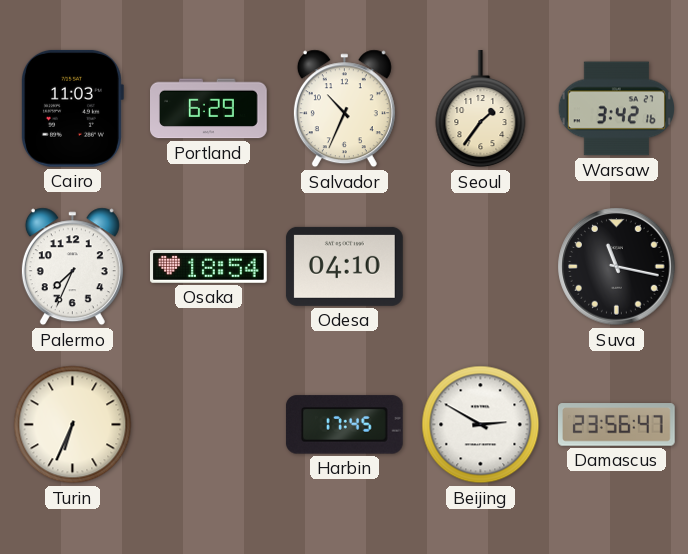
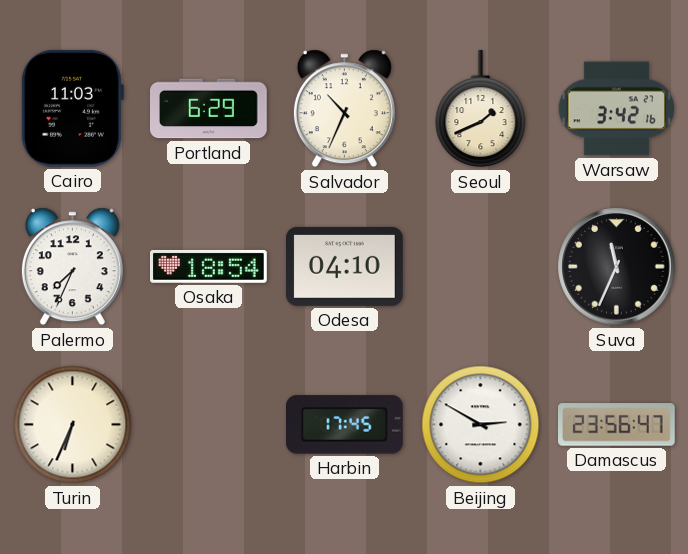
Seoul: 1:36 -> 1:41
Suva: 11:17 -> 11:34
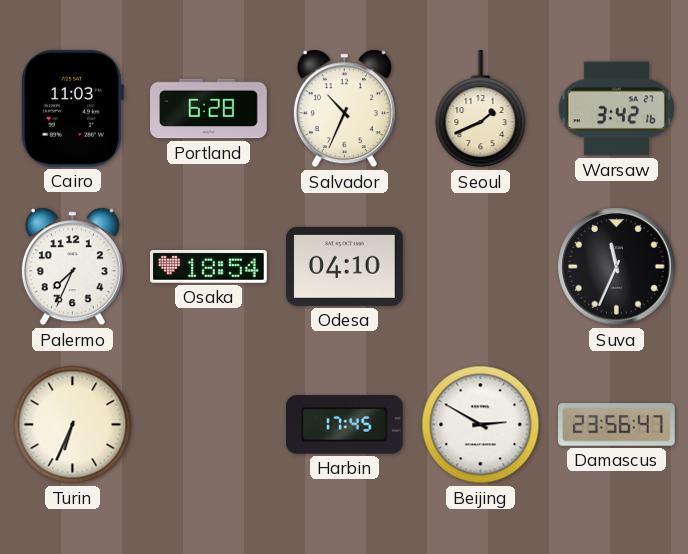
Portland: 6:29 -> 6:28
